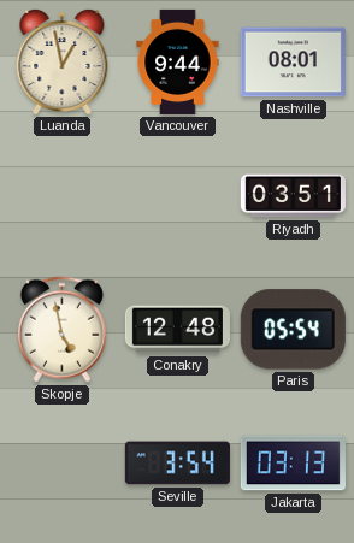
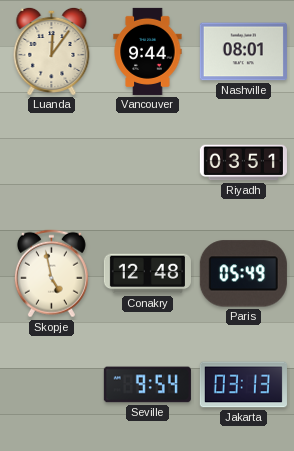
Luanda: 12:58 -> 12:06
Paris: 05:54 -> 05:49
Seville: 3:54 -> 9:54
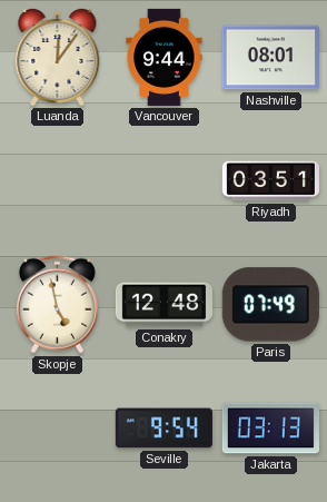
Paris: 05:49 -> 07:49
